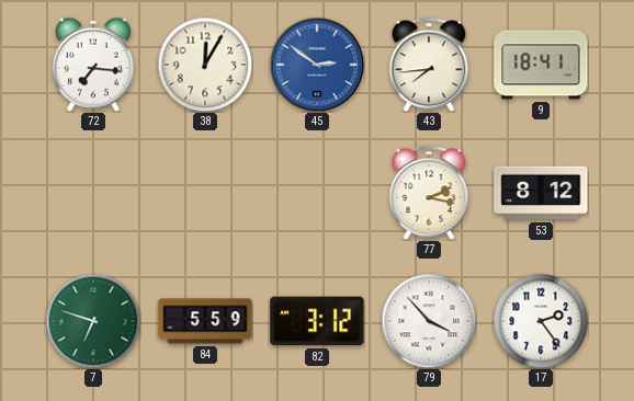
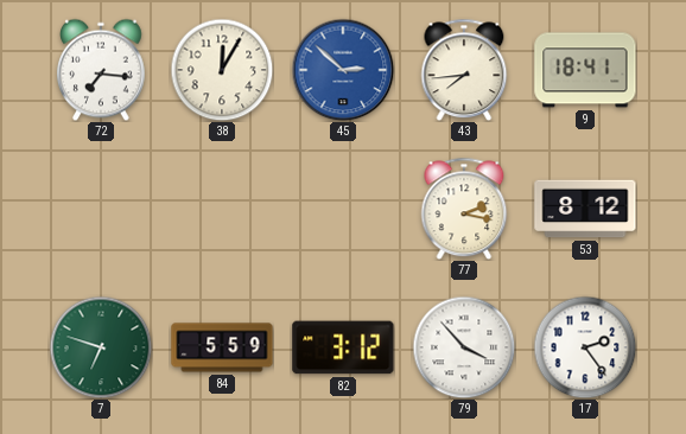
45: 2:51 -> 2:52
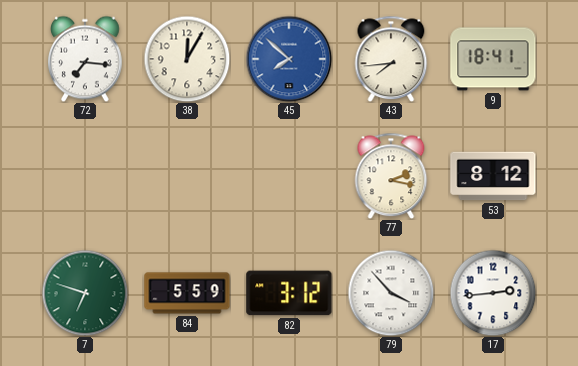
45: 2:52 -> 7:52
17: 2:24 -> 2:44
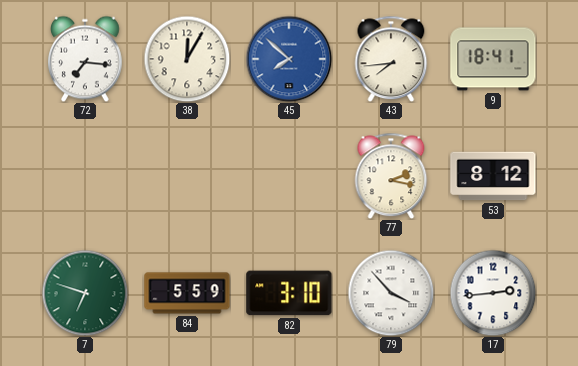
82: 3:12 -> 3:10
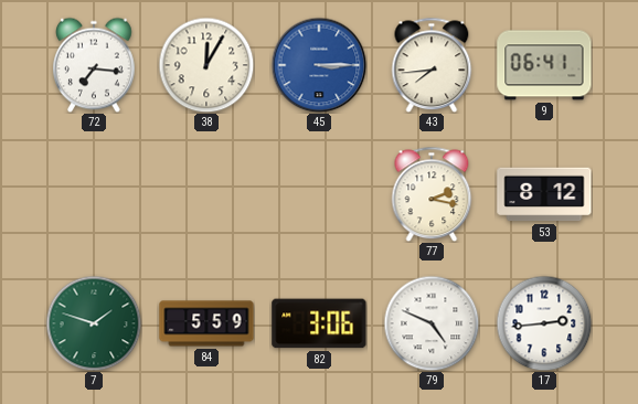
45: 7:52 -> 3:15
9: 18:41 -> 06:41
7: 6:48 -> 1:48
82: 3:10 -> 3:06
79: 3:53 -> 4:49
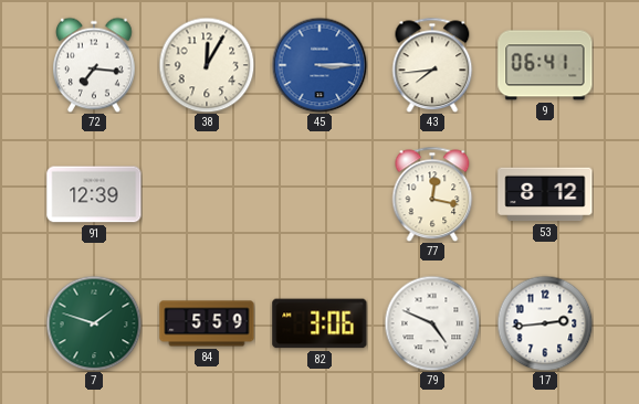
91: none -> 12:39
77: 2:17 -> 12:17
